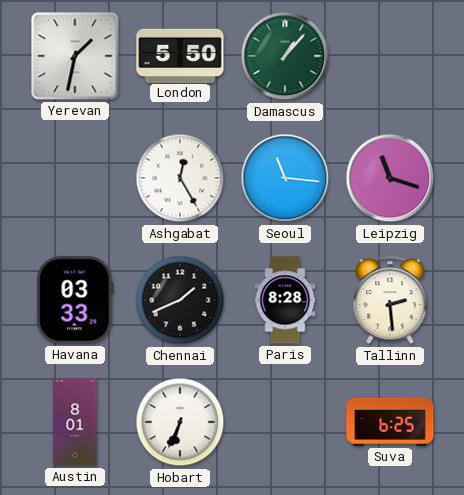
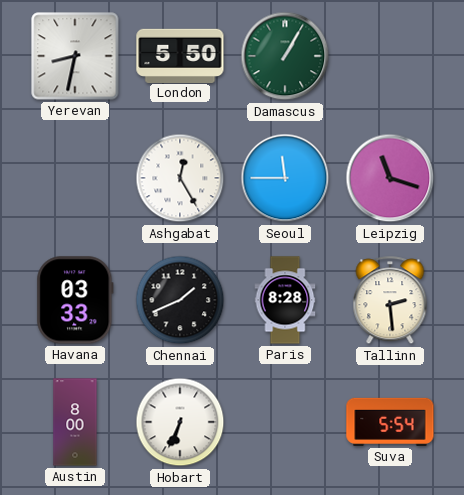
Yerevan: 1:32 -> 8:32
Damascus: 1:07 -> 1:05
Seoul: 11:16 -> 11:45
Austin: 8:01 -> 8:00
Suva: 6:25 -> 5:54
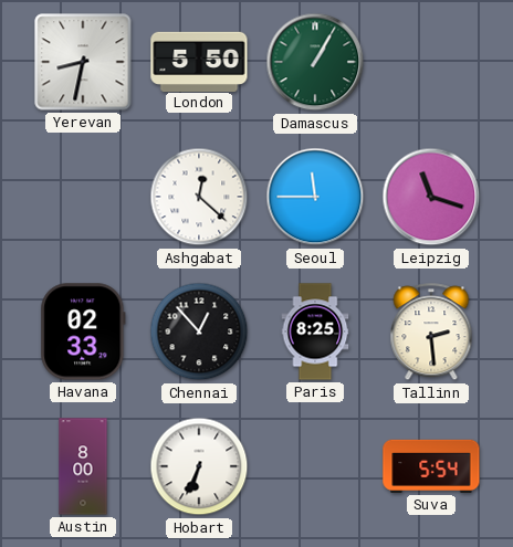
Ashgabat: 12:25 -> 12:22
Havana: 03:33 -> 02:33
Chennai: 1:41 -> 12:53
Paris: 8:28 -> 8:25
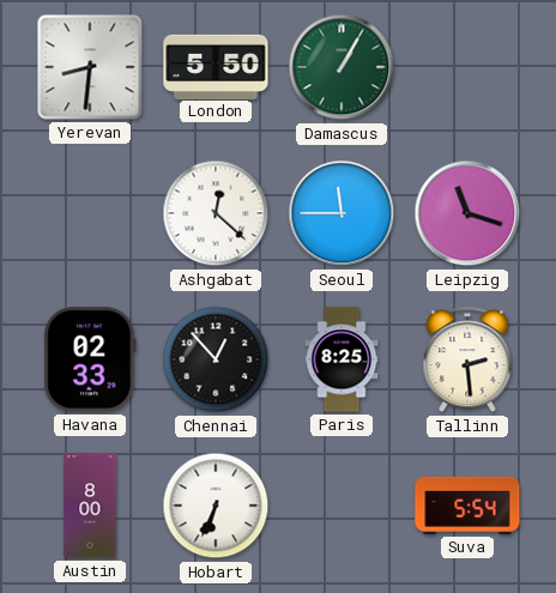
Yerevan: 8:32 -> 8:31
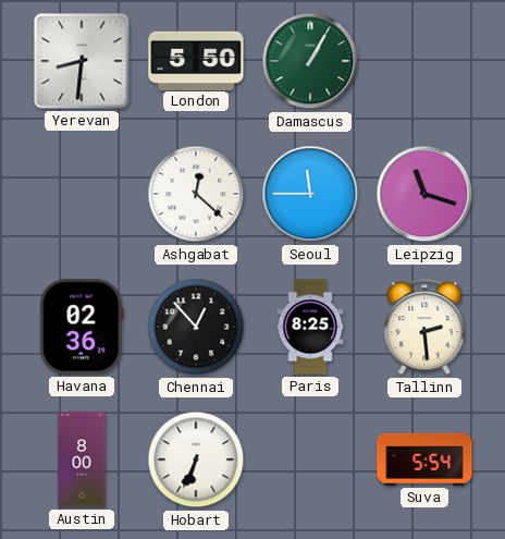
Havana: 02:33 -> 02:36
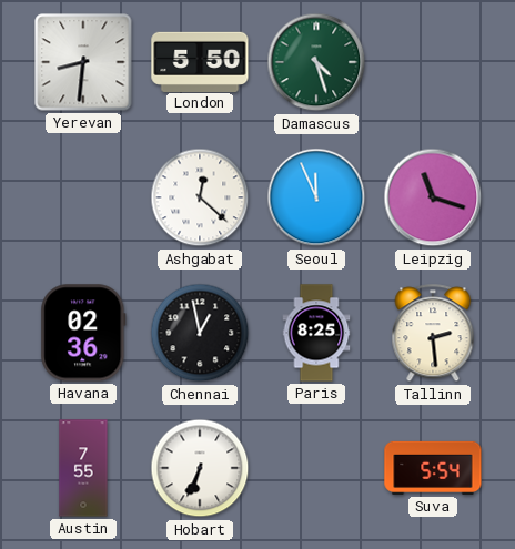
Damascus: 1:05 -> 4:27
Seoul: 11:45 -> 11:56
Chennai: 12:53 -> 12:58
Austin: 8:00 -> 7:55
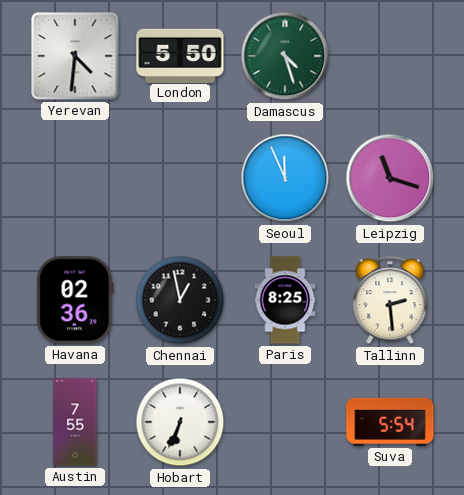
Yerevan: 8:31 -> 4:31
Ashgabat: 12:22 -> none
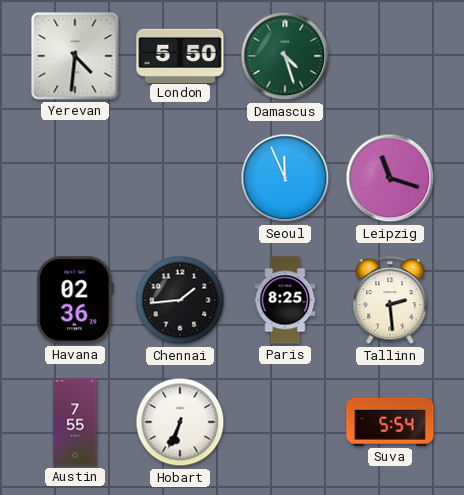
Chennai: 12:58 -> 1:44
